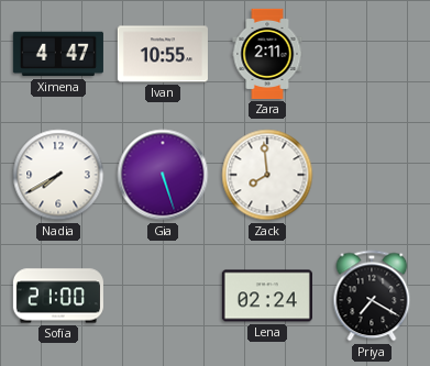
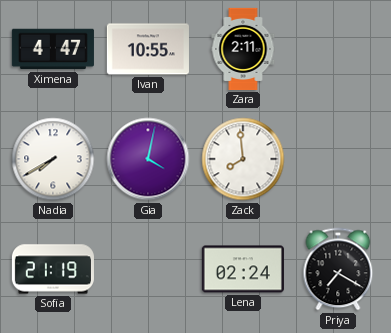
Gia: 5:27 -> 4:02
Sofia: 21:00 -> 21:19
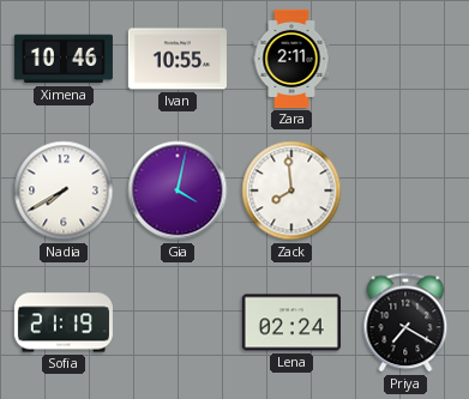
Ximena: 4:47 -> 10:46
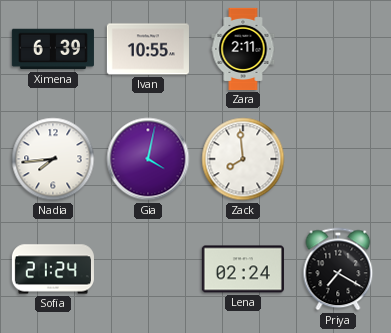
Ximena: 10:46 -> 6:39
Nadia: 7:40 -> 7:44
Sofia: 21:19 -> 21:24
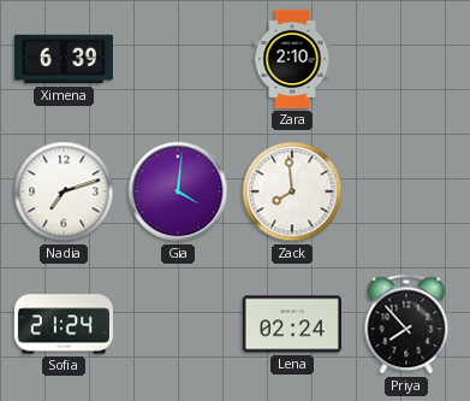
Ivan: 10:55 -> none
Zara: 2:11 -> 2:10
Nadia: 7:44 -> 7:12
Gia: 4:02 -> 4:01
Priya: 7:20 -> 7:53
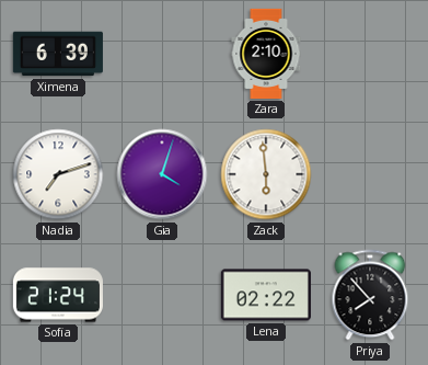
Gia: 4:01 -> 4:03
Zack: 7:59 -> 5:59
Lena: 02:24 -> 02:22
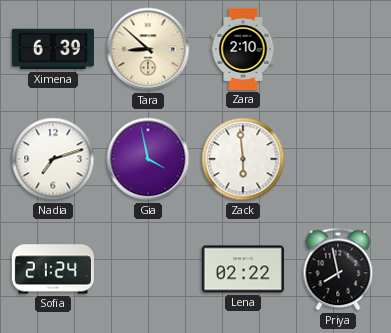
Tara: none -> 8:52
Gia: 4:03 -> 3:58
Priya: 7:53 -> 7:58
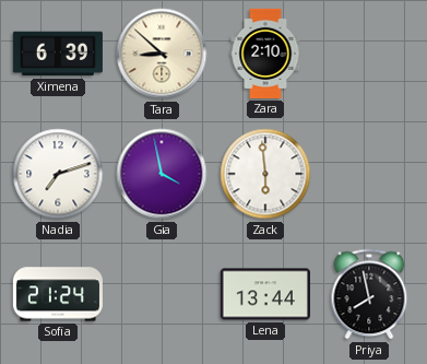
Lena: 02:22 -> 13:44
